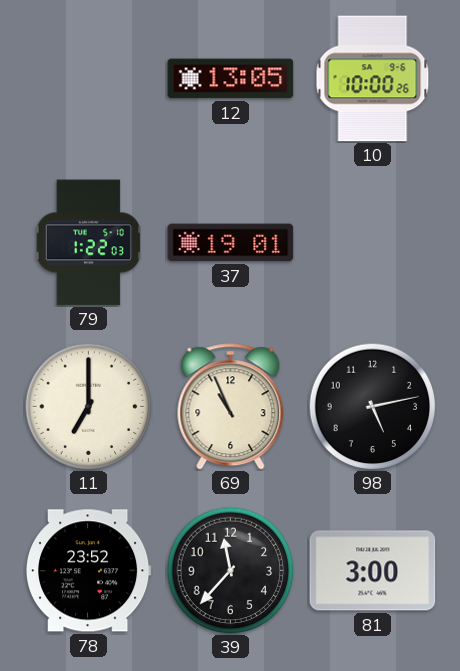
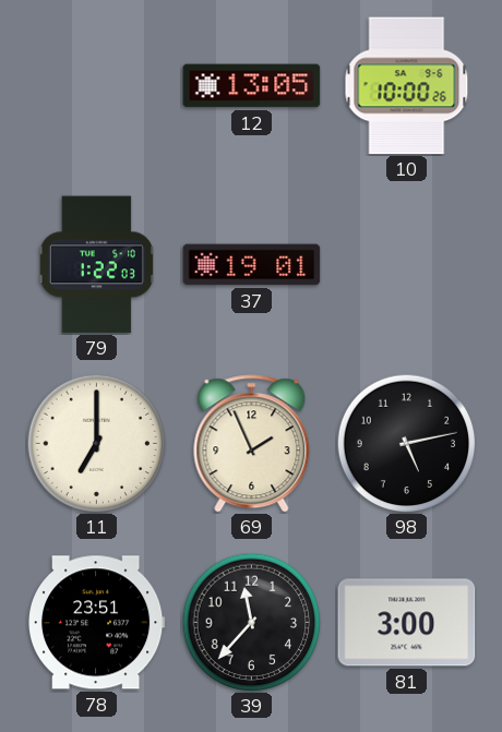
69: 10:56 -> 1:56
78: 23:52 -> 23:51
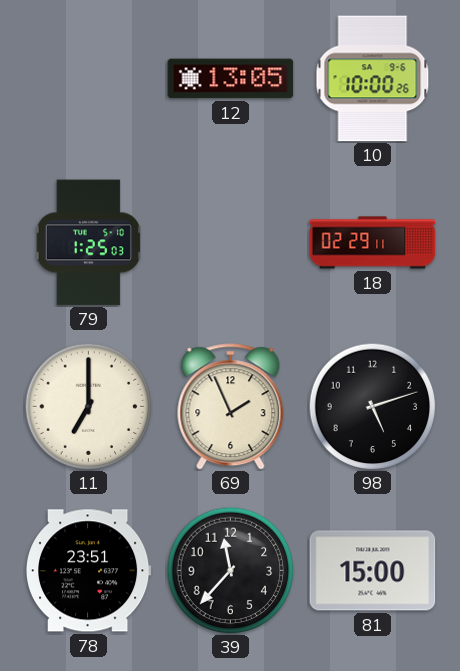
79: 1:22 -> 1:25
37: 19:01 -> none
18: none -> 02:29
98: 5:13 -> 5:12
81: 3:00 -> 15:00
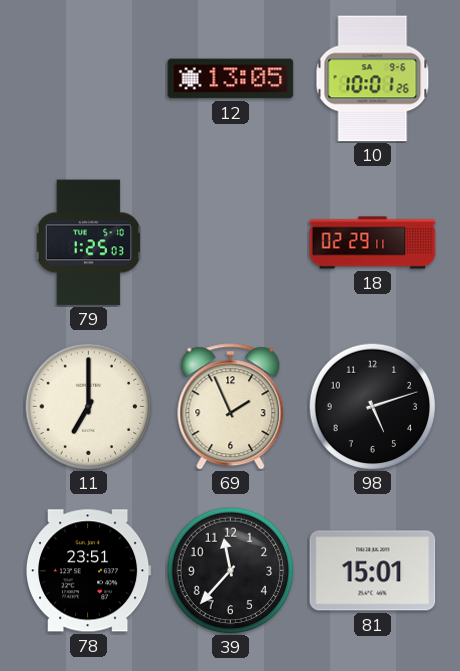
10: 10:00 -> 10:01
81: 15:00 -> 15:01
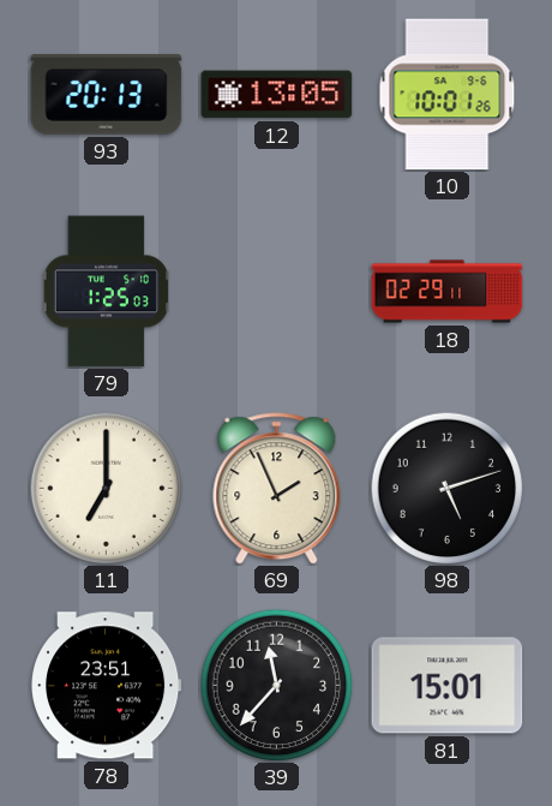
93: none -> 20:13
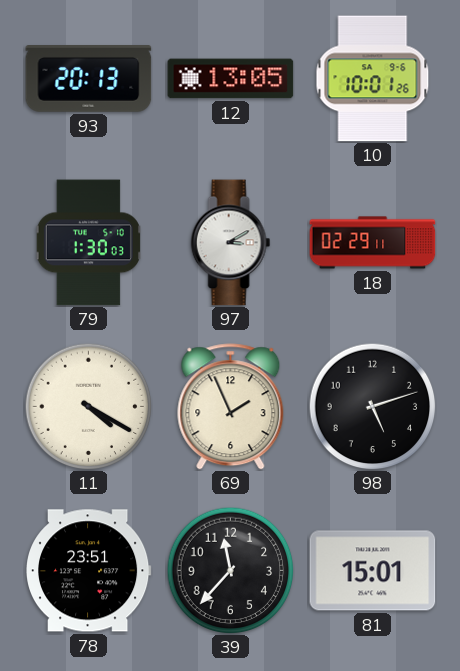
79: 1:25 -> 1:30
97: none -> 3:10
11: 7:00 -> 4:20
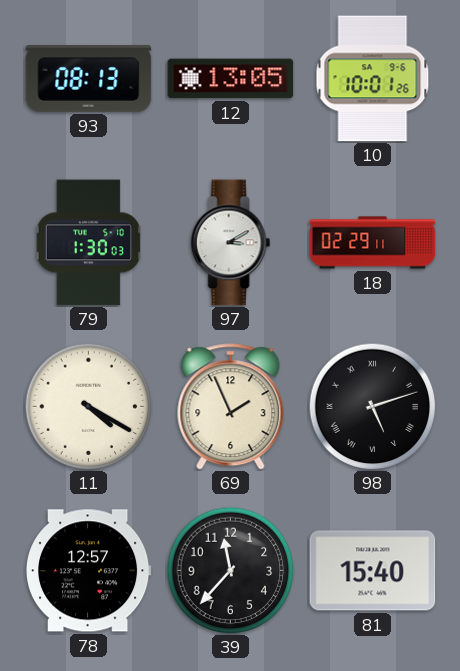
93: 20:13 -> 08:13
98 numerals: Arabic -> Roman
78: 23:51 -> 12:57
81: 15:01 -> 15:40
